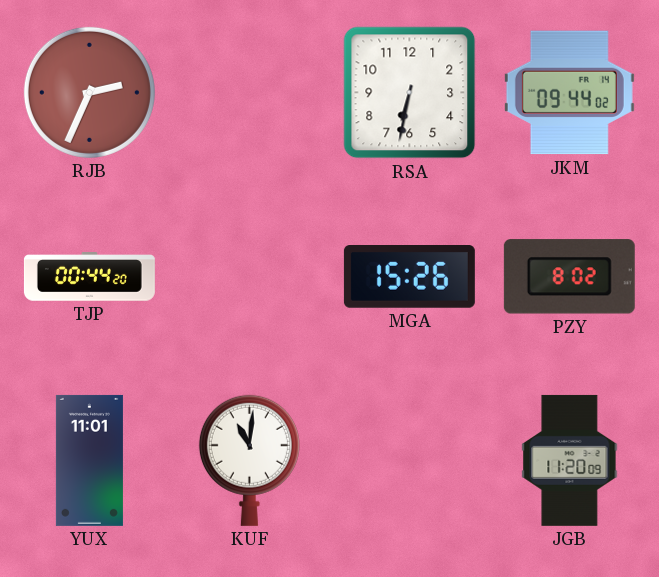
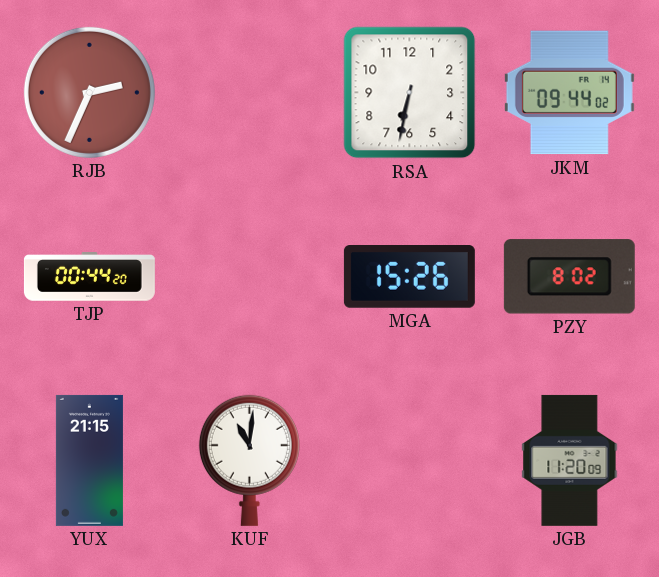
YUX: 11:01 -> 21:15
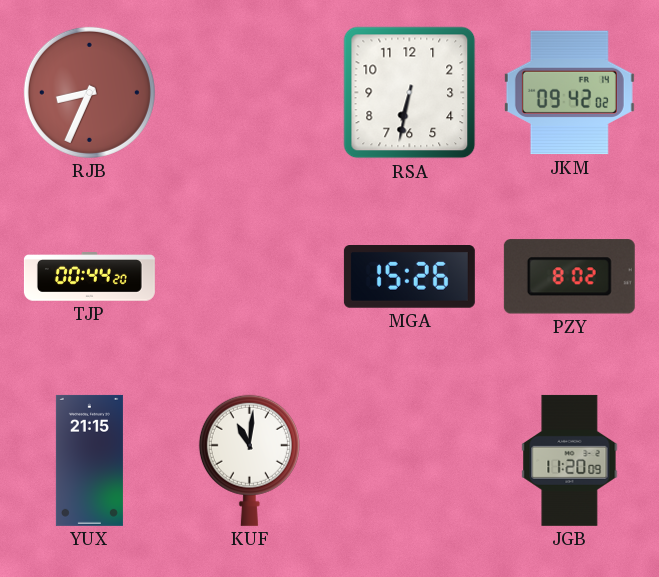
RJB: 2:34 -> 8:34
JKM: 09:44 -> 09:42
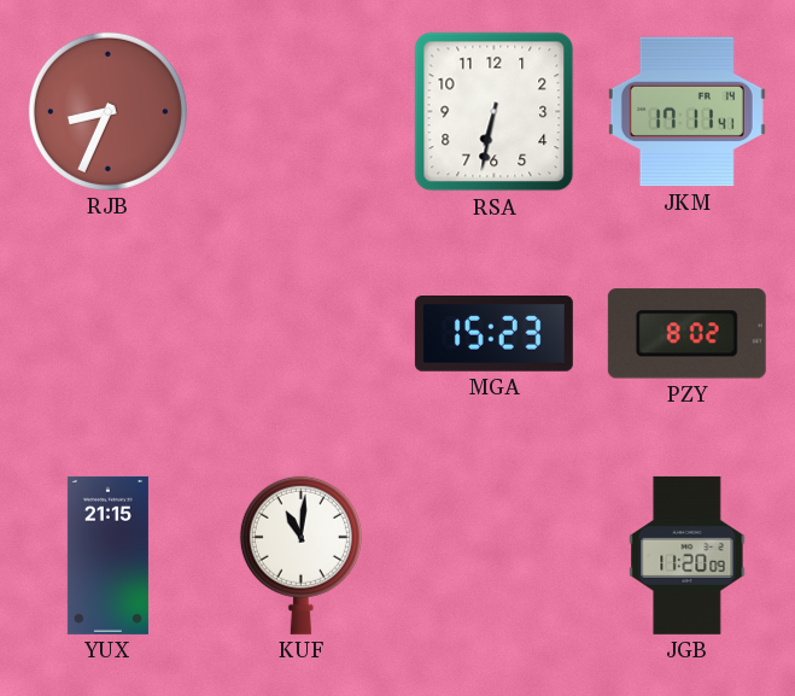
JKM: 09:42 -> 17:11
TJP: 00:44 -> none
MGA: 15:26 -> 15:23
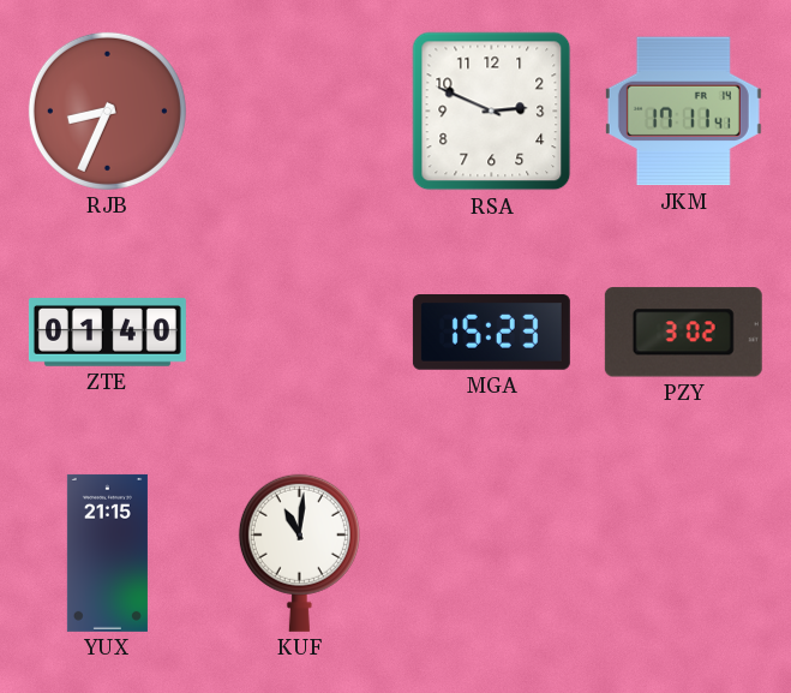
RSA: 6:32 -> 2:49
ZTE: none -> 01:40
PZY: 8:02 -> 3:02
JGB: 11:20 -> none
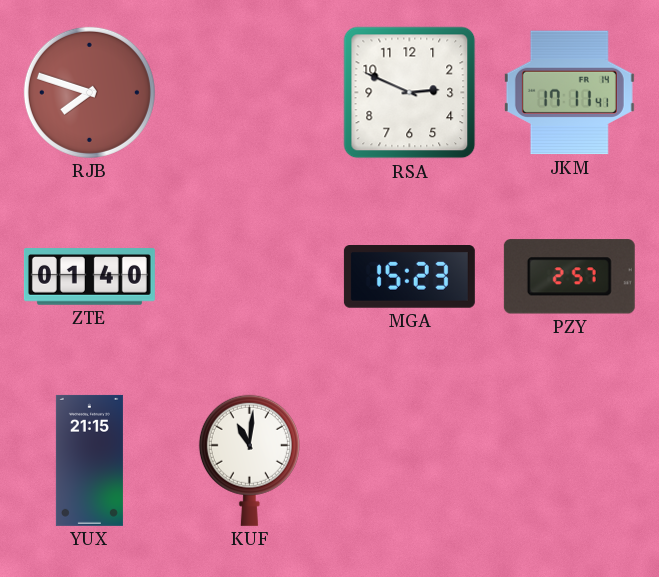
RJB: 8:34 -> 7:48
PZY: 3:02 -> 2:57
